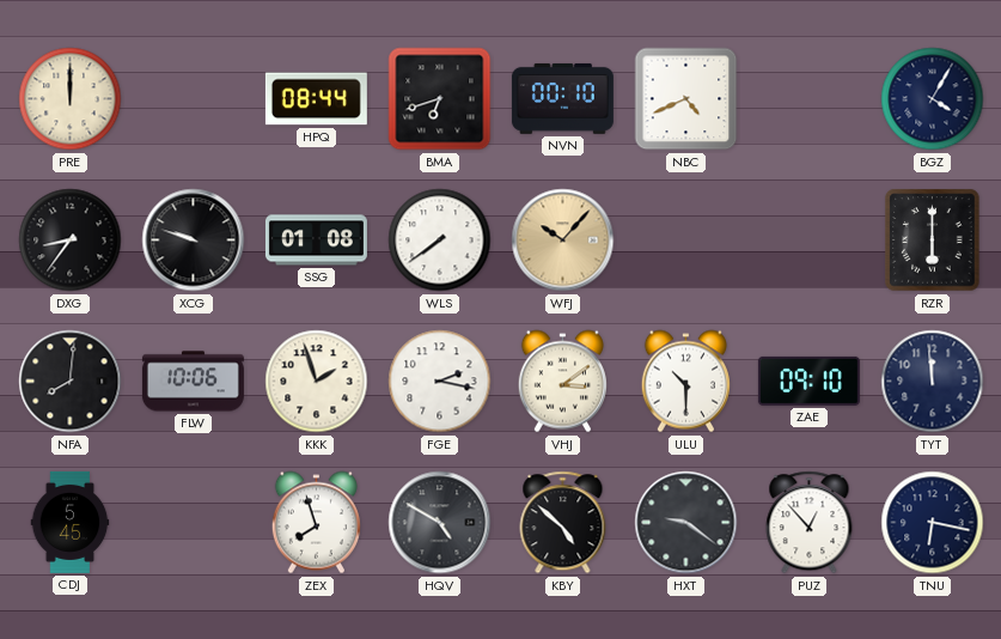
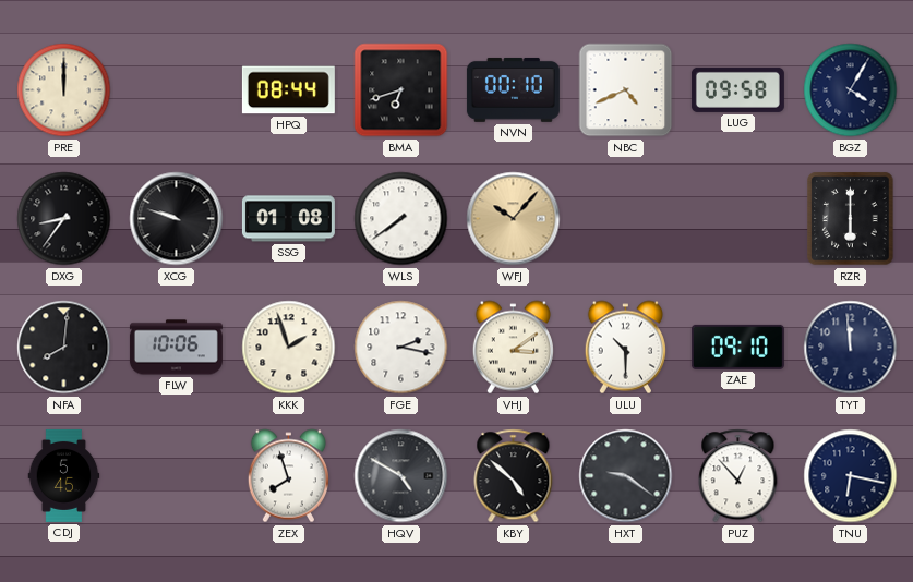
LUG: none -> 09:58
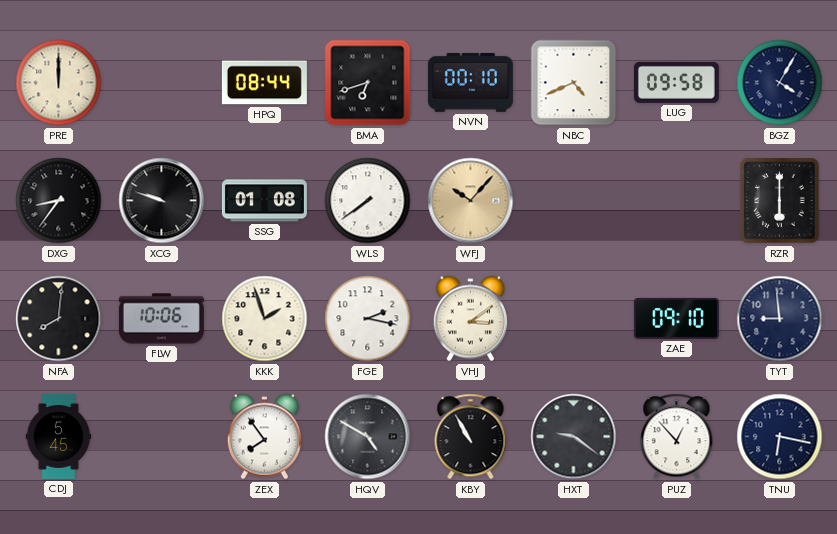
ULU: 10:30 -> none
TYT: 11:59 -> 8:59
ZEX: 7:57 -> 7:54
KBY: 4:52 -> 10:55
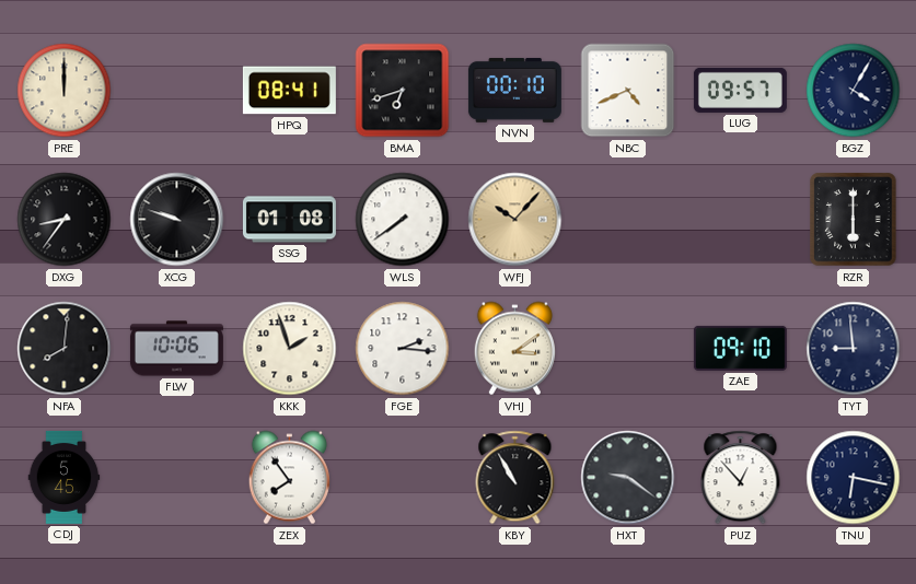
HPQ: 08:44 -> 08:41
LUG: 09:58 -> 09:57
FGE: 2:17 -> 2:16
HQV: 4:50 -> none
